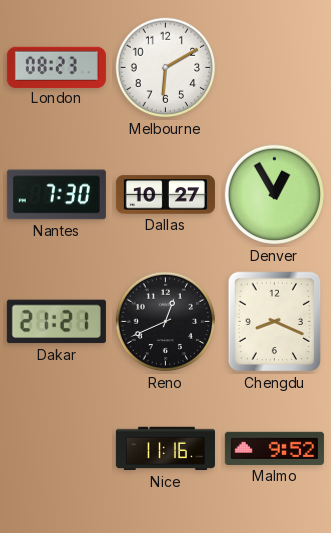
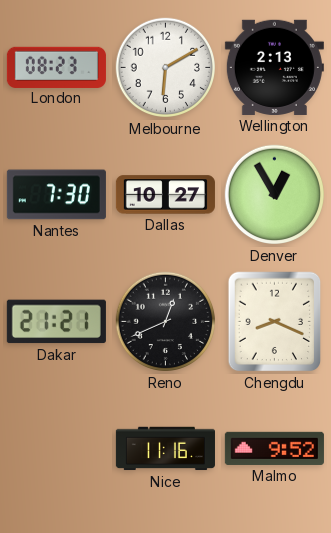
Wellington: none -> 2:13
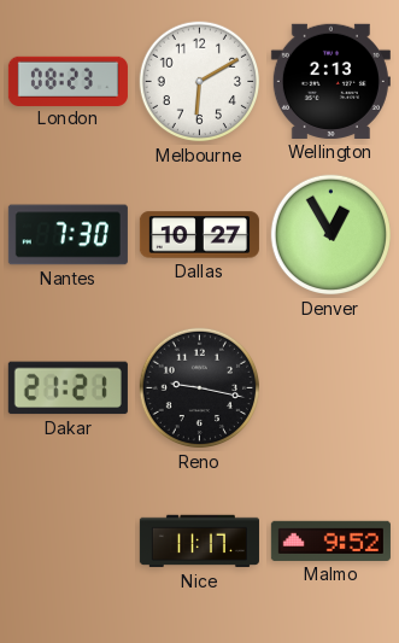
Reno: 12:41 -> 9:17
Chengdu: 8:19 -> none
Nice: 11:16 -> 11:17
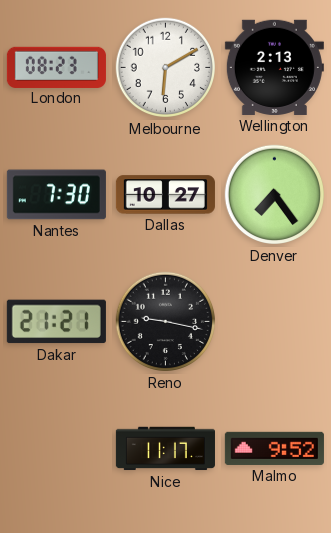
Denver: 12:55 -> 7:24
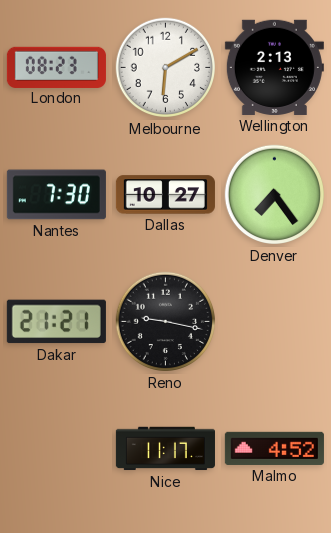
Malmo: 9:52 -> 4:52
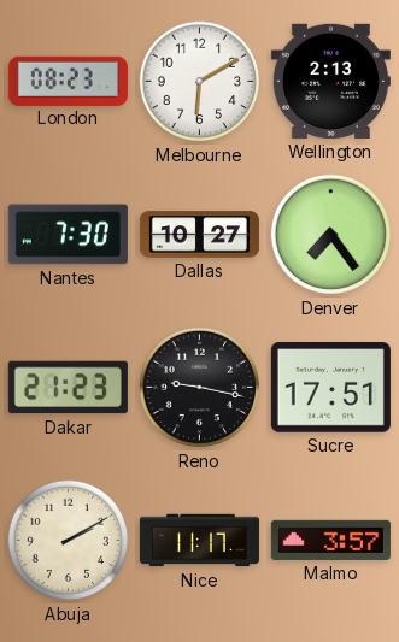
Dakar: 21:21 -> 21:23
Sucre: none -> 17:51
Abuja: none -> 2:10
Malmo: 4:52 -> 3:57
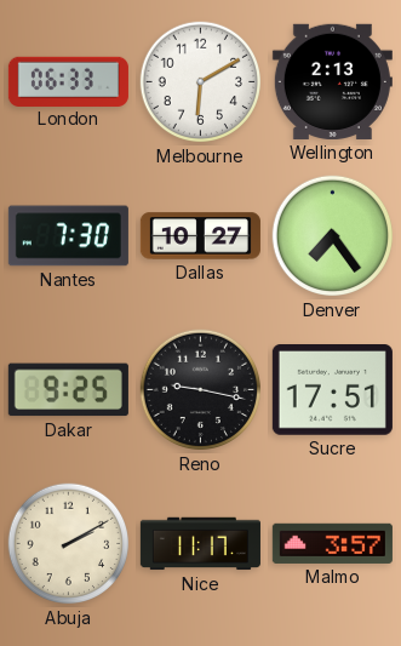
London: 08:23 -> 06:33
Dakar: 21:23 -> 9:25
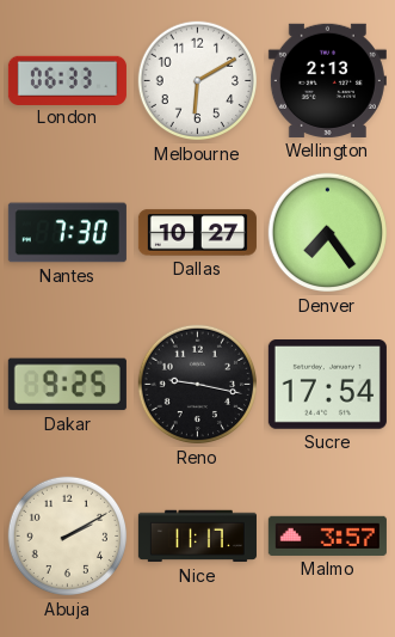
Sucre: 17:51 -> 17:54
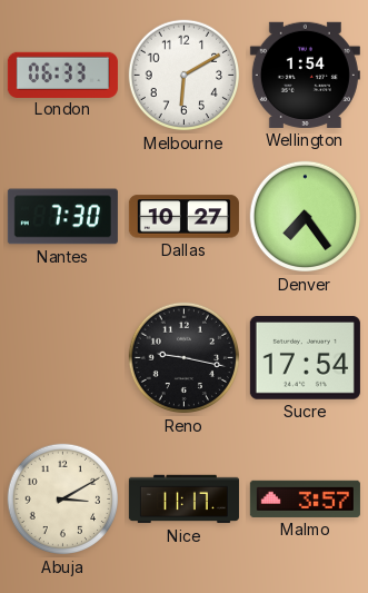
Wellington: 2:13 -> 1:54
Dakar: 9:25 -> none
Abuja: 2:10 -> 3:10
